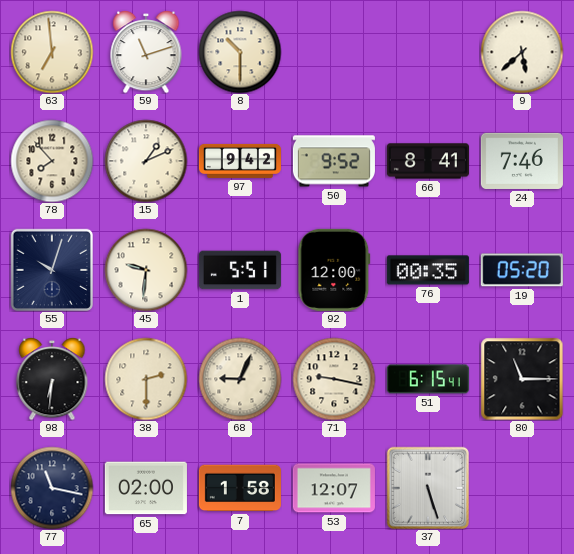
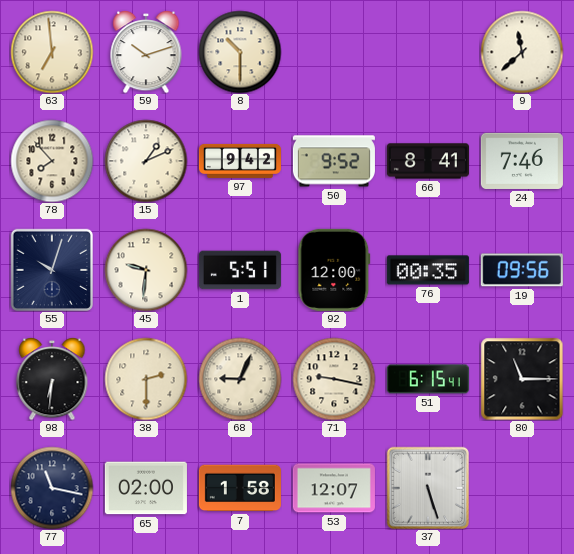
59: 11:12 -> 10:12
9: 5:38 -> 11:38
19: 05:20 -> 09:56
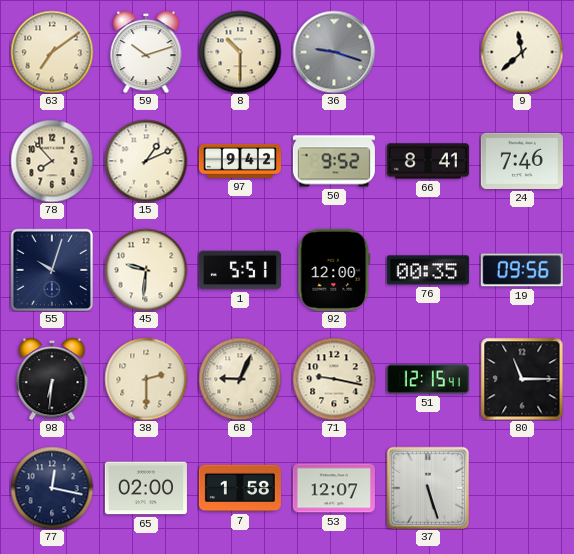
63: 6:59 -> 7:09
36: none -> 9:18
51: 6:15 -> 12:15
77: 11:17 -> 12:17
